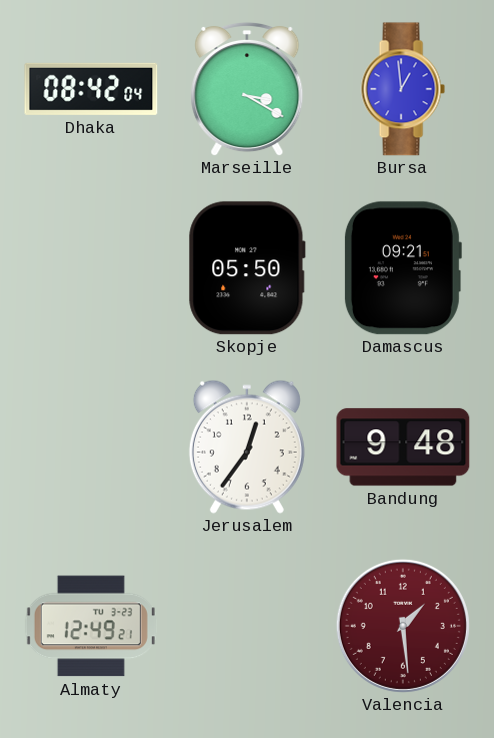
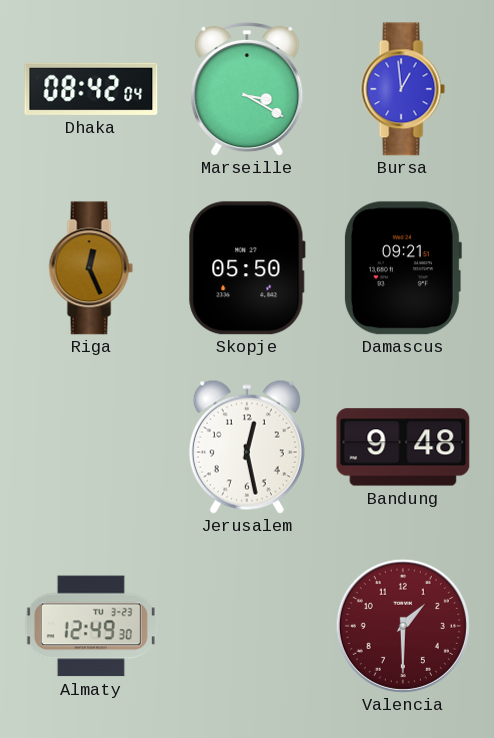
Riga: none -> 12:26
Jerusalem: 12:36 -> 12:28
Almaty: 12:49:21 -> 12:49:30
Valencia: 1:29 -> 1:30
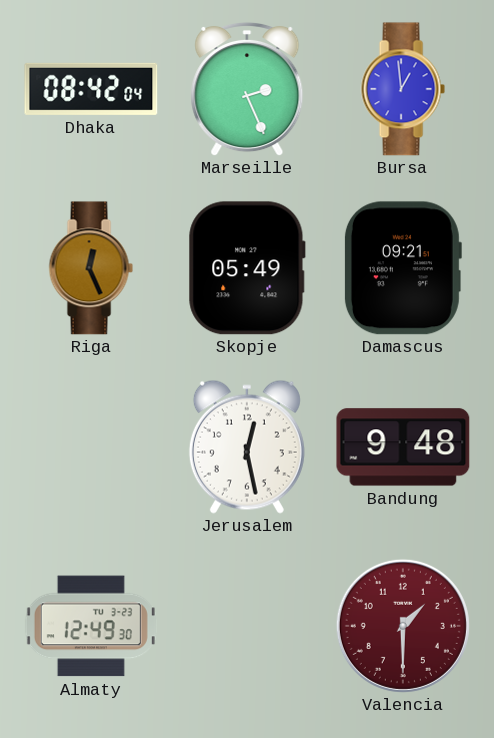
Marseille: 3:20 -> 2:26
Skopje: 05:50 -> 05:49
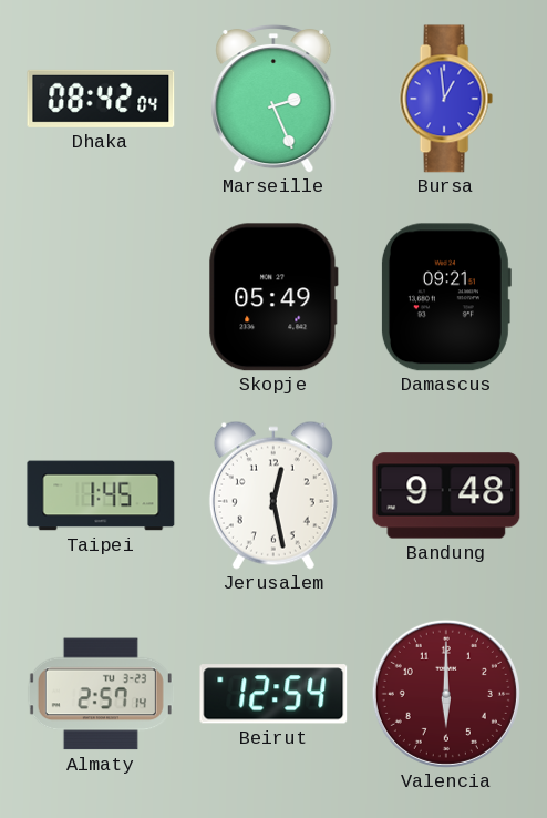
Riga: 12:26 -> none
Taipei: none -> 1:45
Almaty: 12:49 -> 2:57
Beirut: none -> 12:54
Valencia: 1:30 -> 6:00
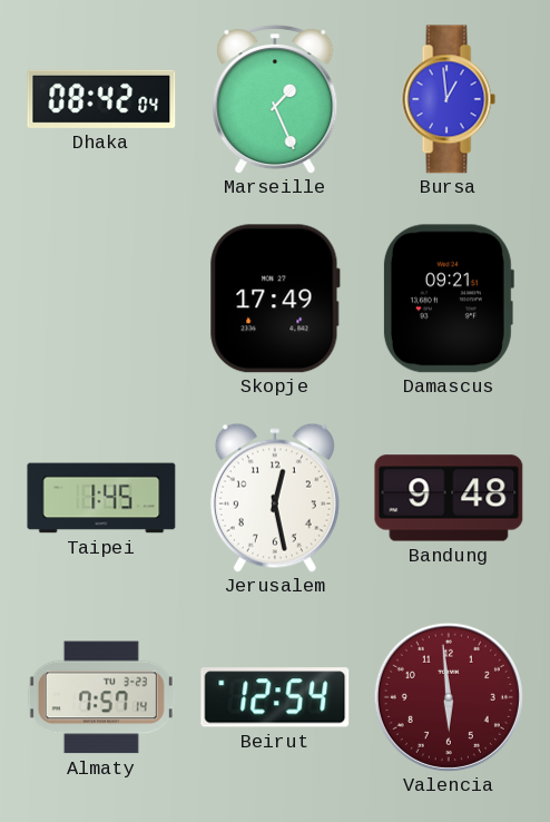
Marseille: 2:26 -> 1:26
Skopje: 05:49 -> 17:49
Almaty: 2:57 -> 7:57
Valencia: 6:00 -> 5:59
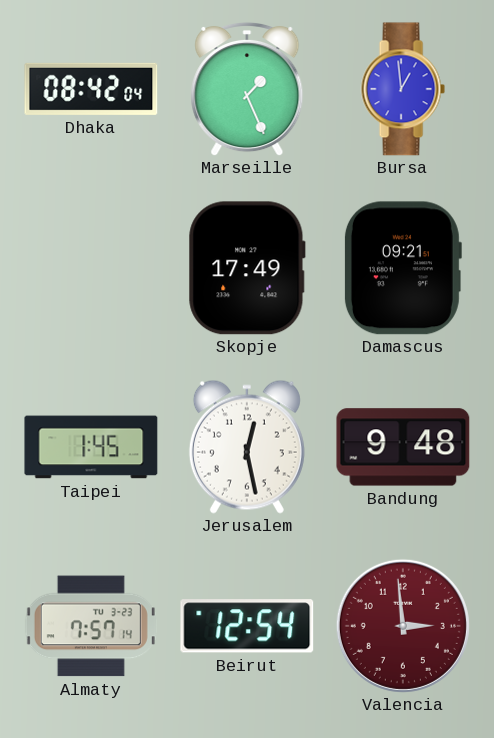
Valencia: 5:59 -> 2:59
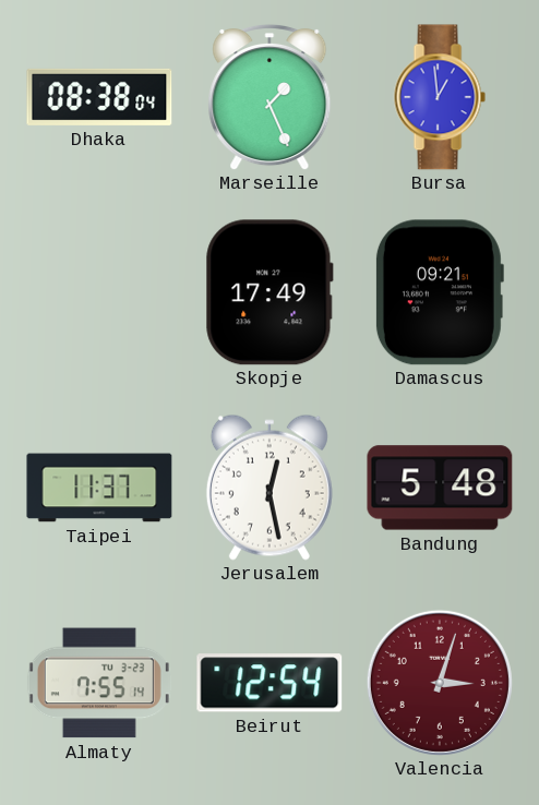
Dhaka: 08:42 -> 08:38
Taipei: 1:45 -> 11:37
Bandung: 9:48 -> 5:48
Almaty: 7:57 -> 7:55
Valencia: 2:59 -> 3:03
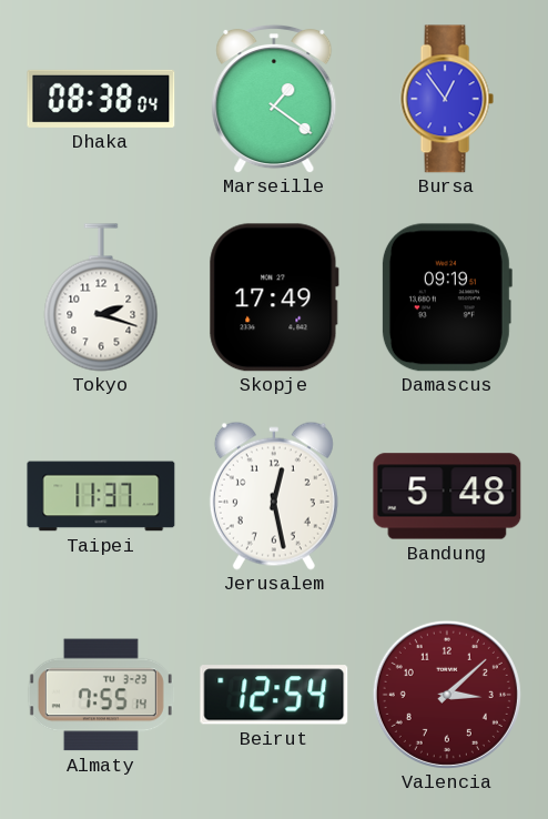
Marseille: 1:26 -> 1:21
Bursa: 12:59 -> 12:54
Tokyo: none -> 2:18
Damascus: 09:21 -> 09:19
Valencia: 3:03 -> 3:08
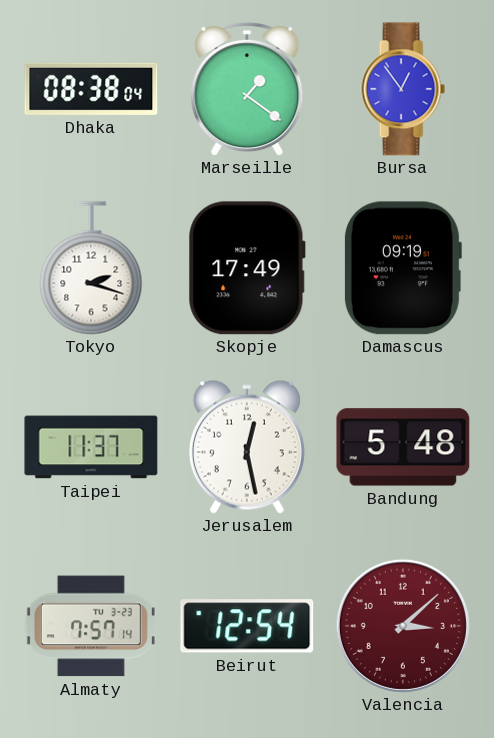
Almaty: 7:55 -> 7:57
